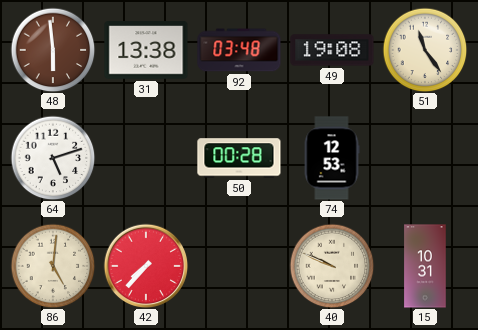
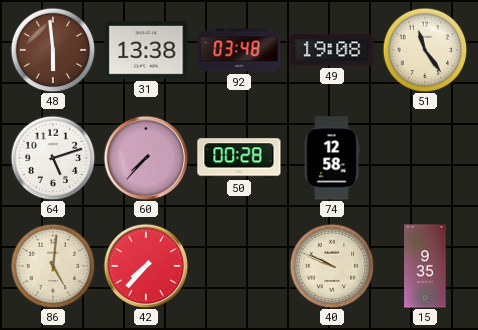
60: none -> 7:37
74: 12:53 -> 12:58
15: 10:31 -> 9:35
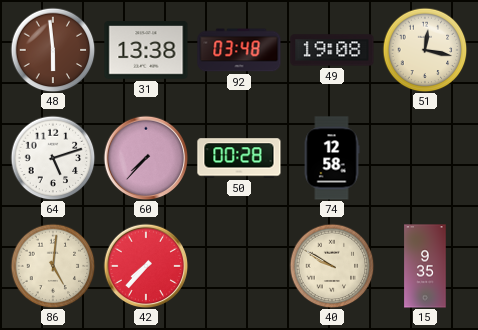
51: 11:24 -> 12:17
40: 9:49 -> 9:50
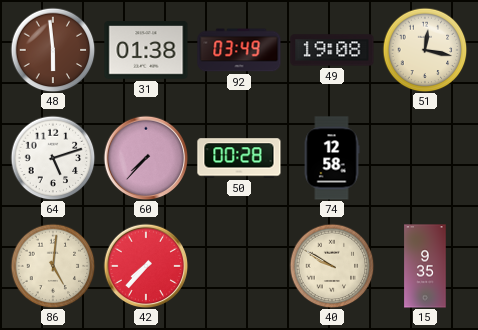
31: 13:38 -> 01:38
92: 03:48 -> 03:49
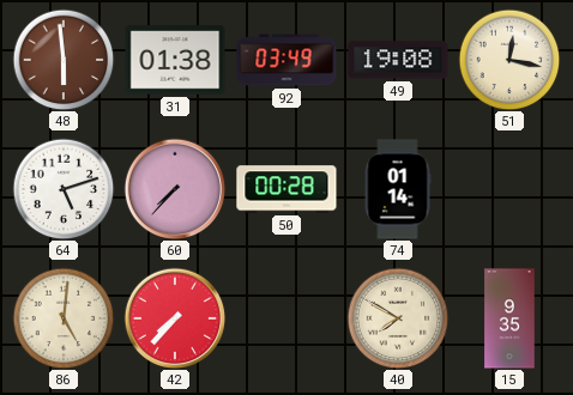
74: 12:58 -> 01:14
40: 9:50 -> 7:50
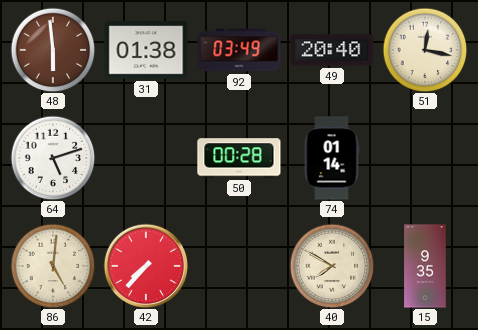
49: 19:08 -> 20:40
60: 7:37 -> none
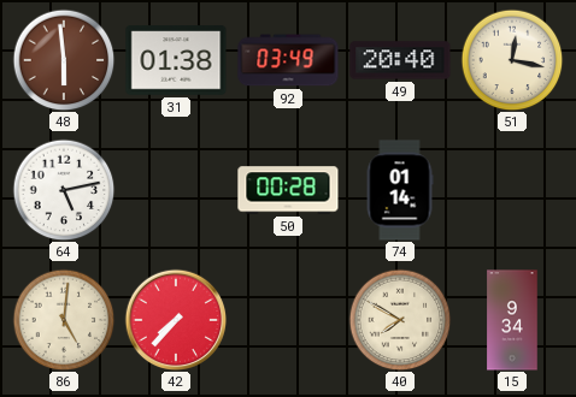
64: 5:12 -> 5:13
15: 9:35 -> 9:34
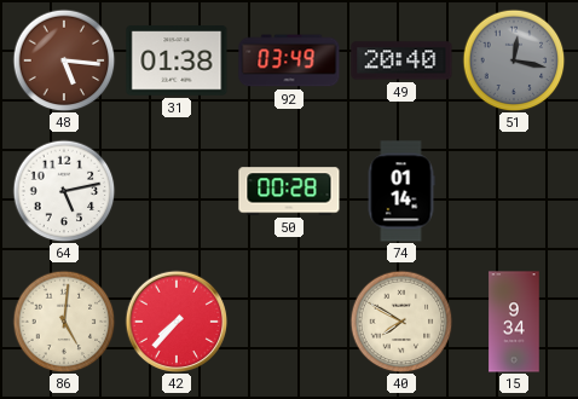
48: 5:59 -> 5:16
51 dial: cream -> grey
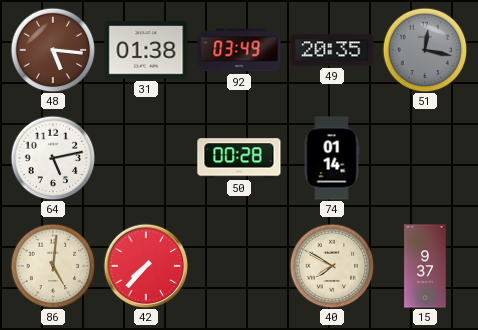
49: 20:40 -> 20:35
15: 9:34 -> 9:37
